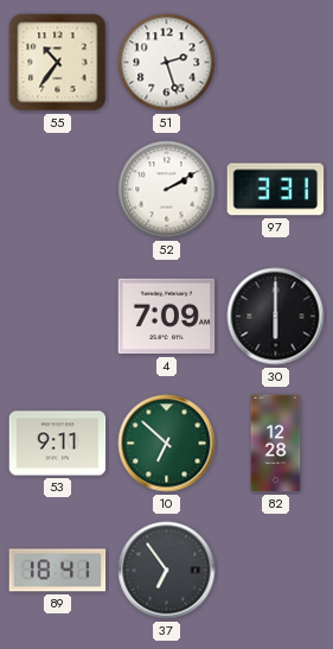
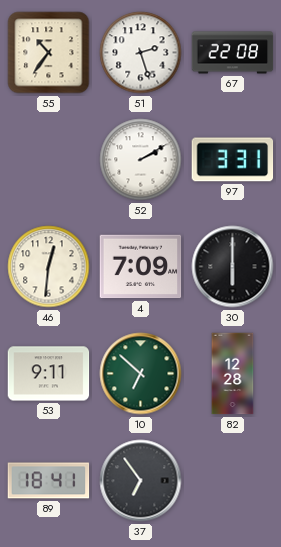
67: none -> 22:08
46: none -> 12:31
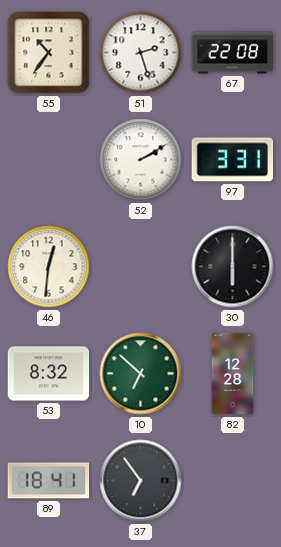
4: 7:09 -> none
53: 9:11 -> 8:32
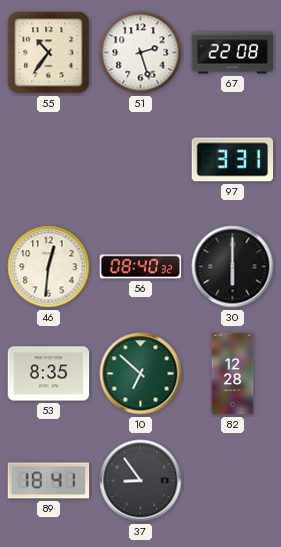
52: 2:10 -> none
56: none -> 08:40
53: 8:32 -> 8:35
37: 6:54 -> 8:54
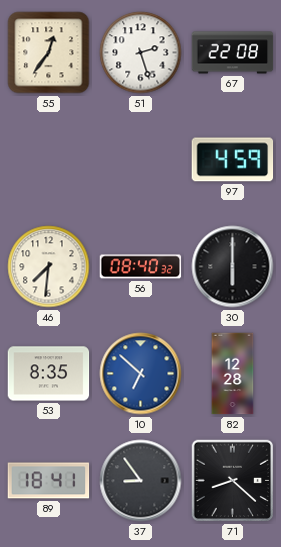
55: 10:36 -> 12:36
97: 3:31 -> 4:59
46: 12:31 -> 7:31
10 dial: green -> blue
71: none -> 8:22
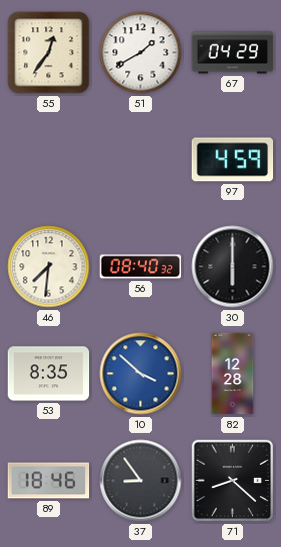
51: 2:27 -> 1:40
67: 22:08 -> 04:29
10: 6:52 -> 3:52
89: 18:41 -> 18:46
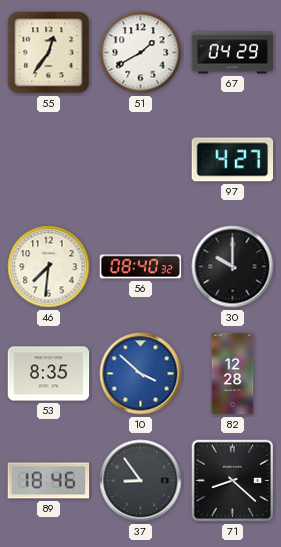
97: 4:59 -> 4:27
30: 6:00 -> 10:00
